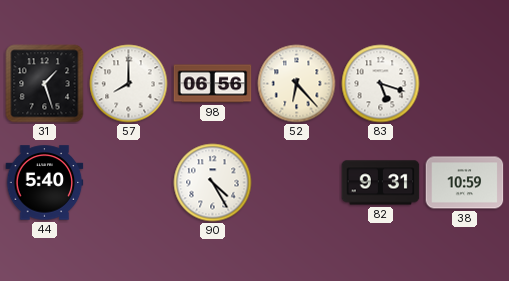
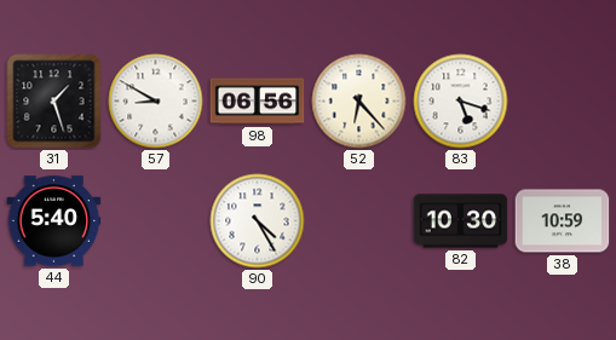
57: 8:00 -> 8:50
82: 9:31 -> 10:30
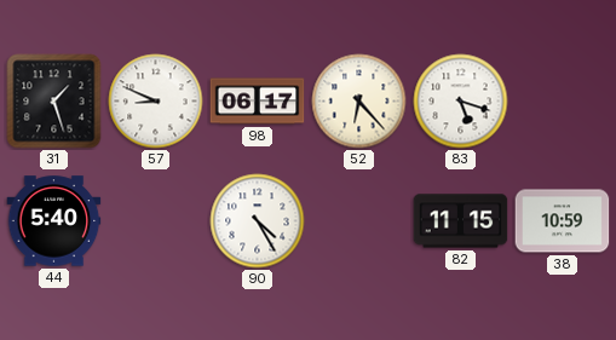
57: 8:50 -> 8:49
98: 06:56 -> 06:17
82: 10:30 -> 11:15
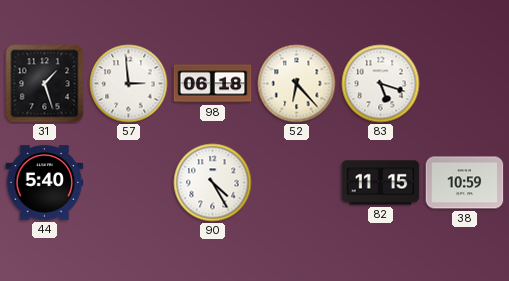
57: 8:49 -> 2:59
98: 06:17 -> 06:18
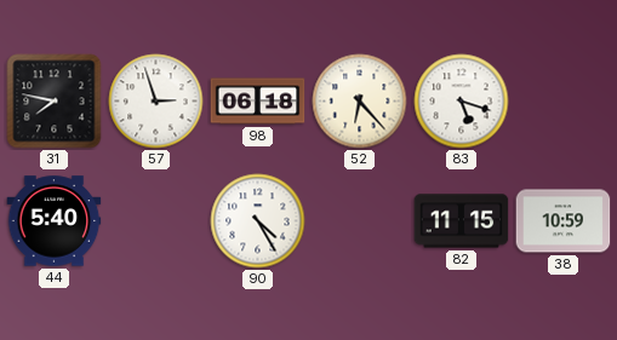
31: 1:27 -> 7:47
57: 2:59 -> 2:57
